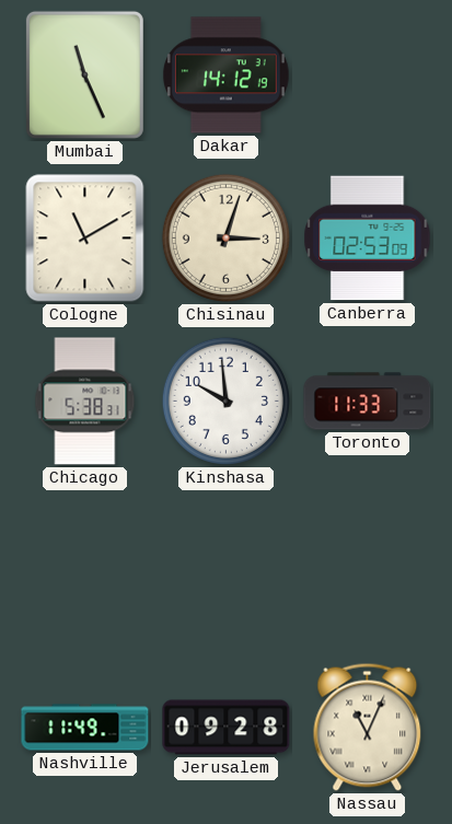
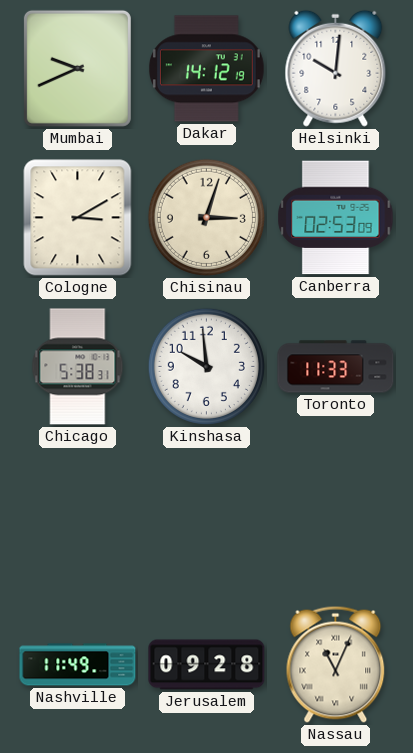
Mumbai: 11:26 -> 9:41
Helsinki: none -> 10:01
Cologne: 11:10 -> 3:10
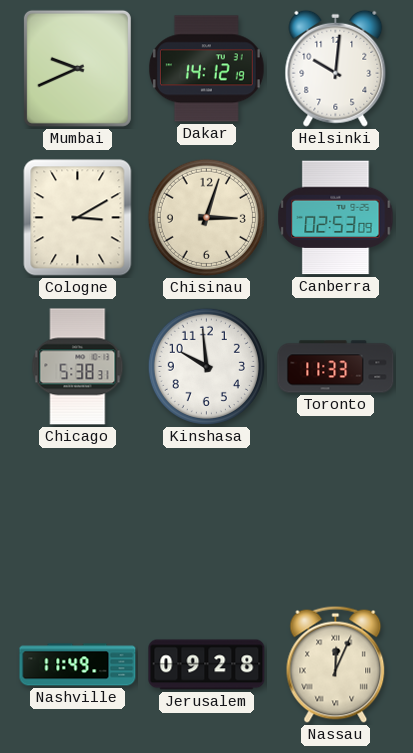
Nassau: 11:04 -> 12:04
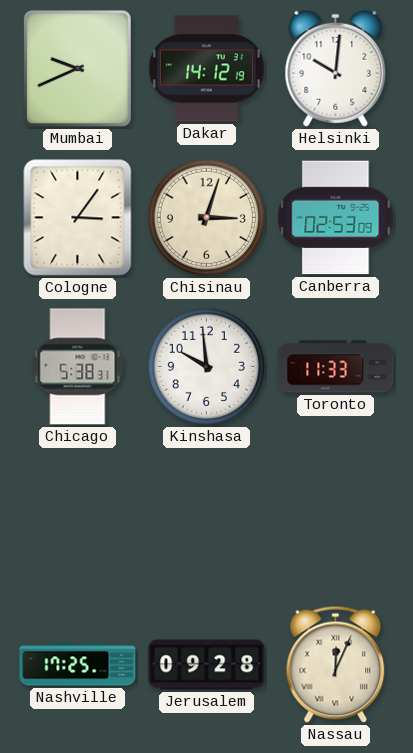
Cologne: 3:10 -> 3:06
Nashville: 11:49 -> 17:25
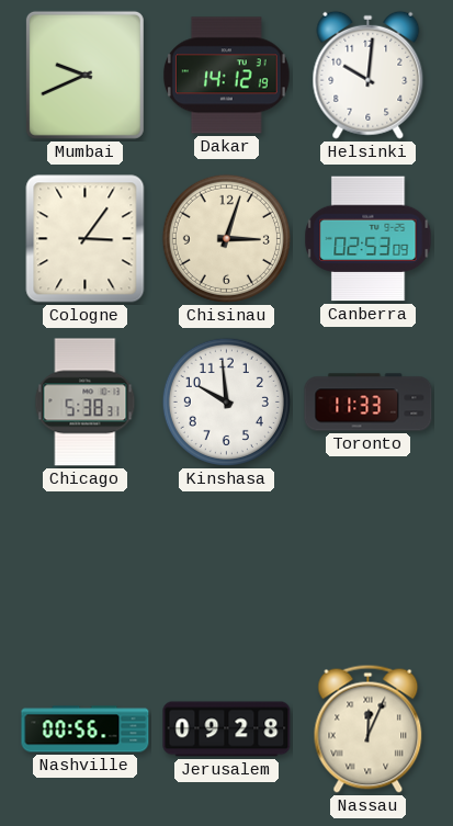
Nashville: 17:25 -> 00:56
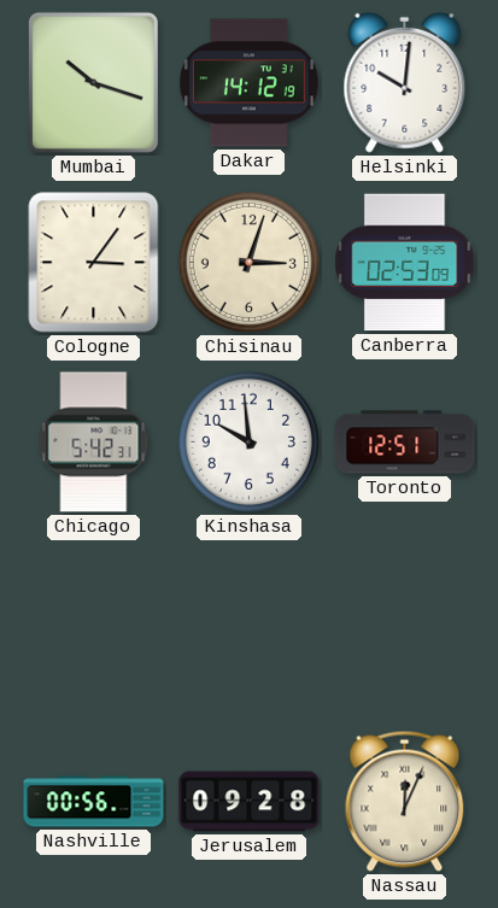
Mumbai: 9:41 -> 10:18
Chicago: 5:38 -> 5:42
Toronto: 11:33 -> 12:51
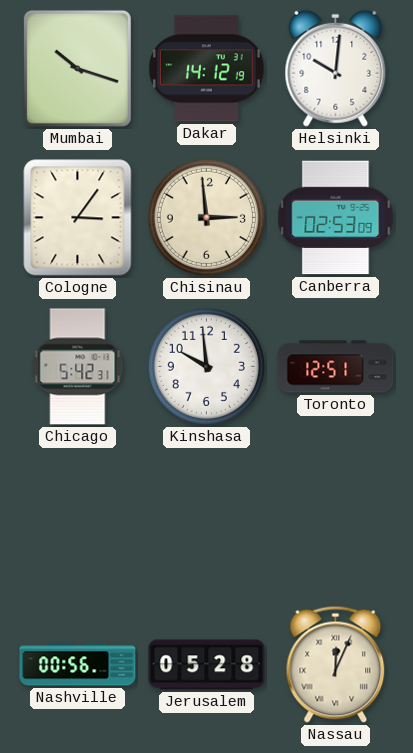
Chisinau: 3:03 -> 2:59
Jerusalem: 09:28 -> 05:28
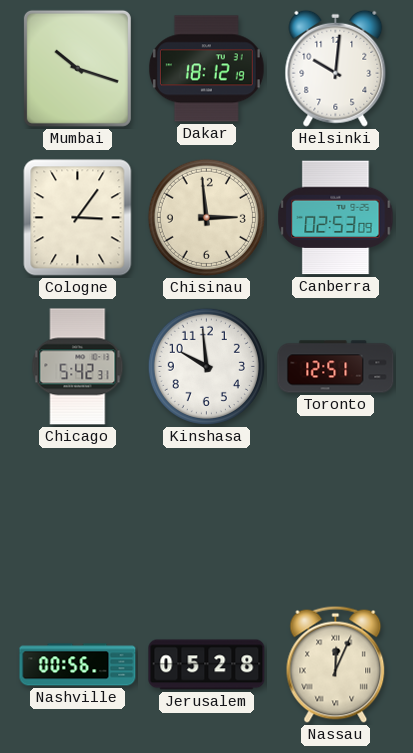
Dakar: 14:12 -> 18:12
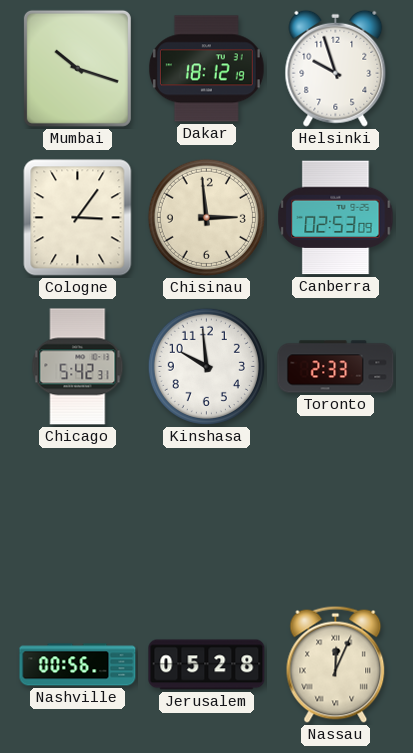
Helsinki: 10:01 -> 9:57
Toronto: 12:51 -> 2:33
